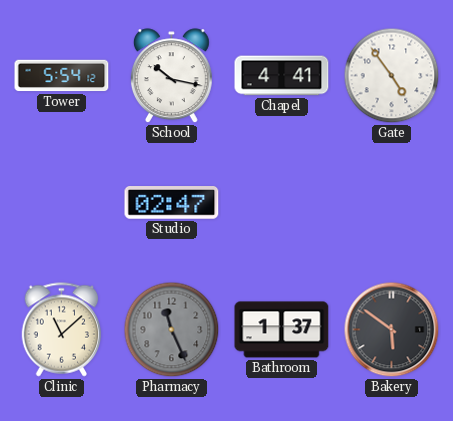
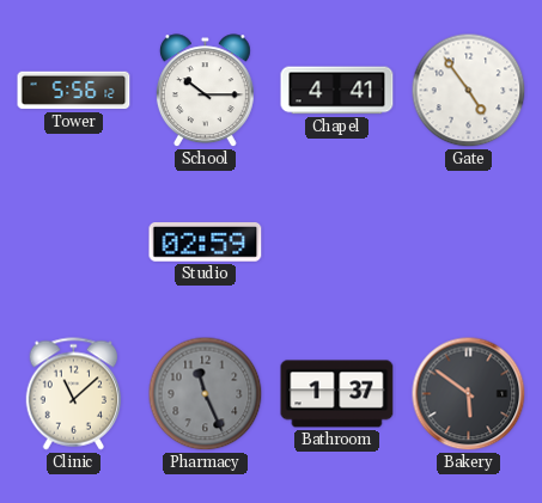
Tower: 5:54 -> 5:56
School: 10:17 -> 10:15
Studio: 02:47 -> 02:59
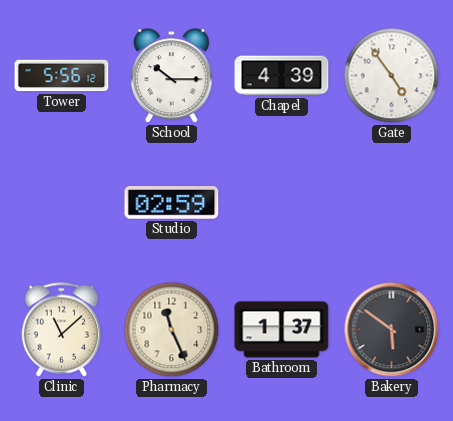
Chapel: 4:41 -> 4:39
Pharmacy dial: grey -> cream
